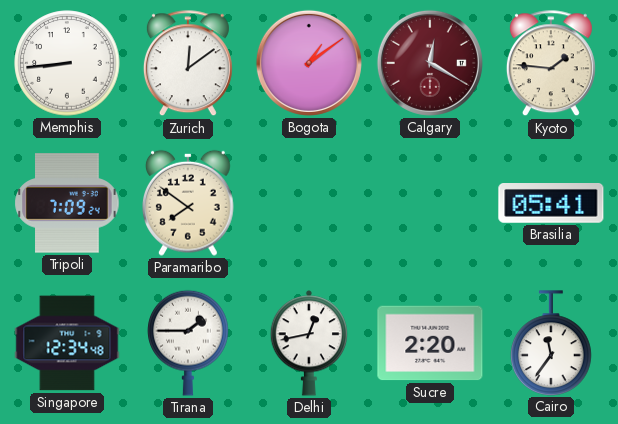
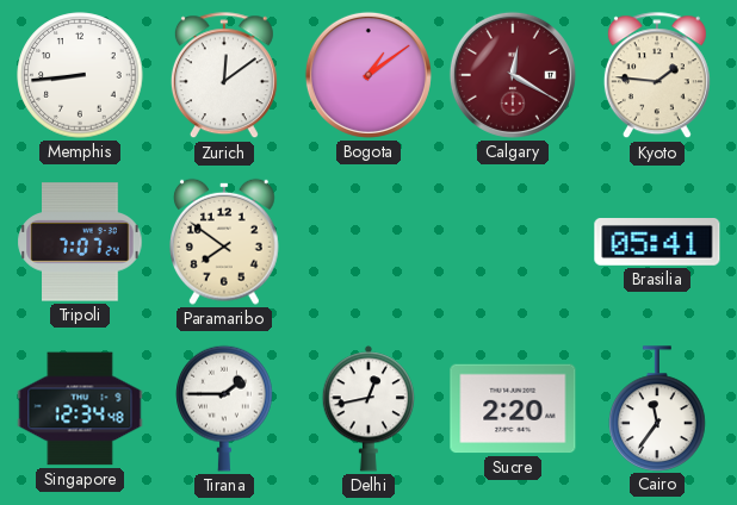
Tripoli: 7:09 -> 7:07
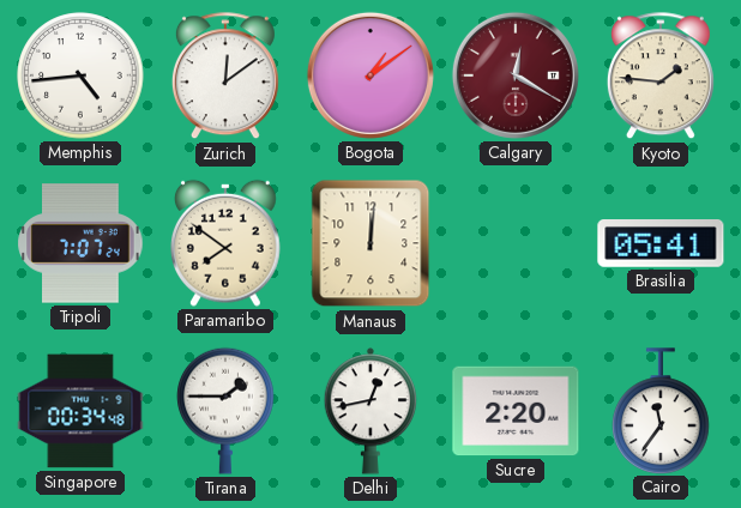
Memphis: 8:44 -> 4:44
Manaus: none -> 12:01
Singapore: 12:34 -> 00:34
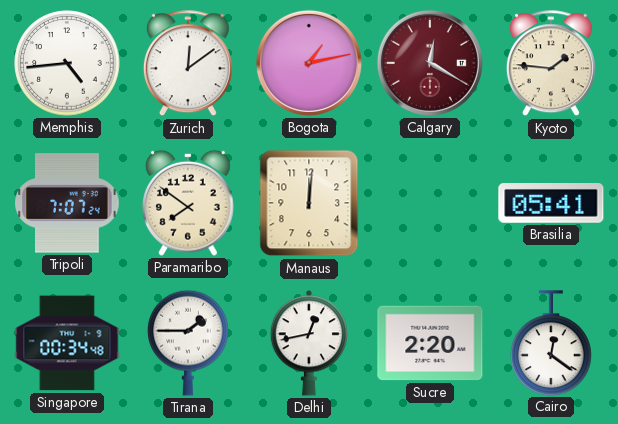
Bogota: 1:09 -> 1:13
Cairo: 11:36 -> 12:21
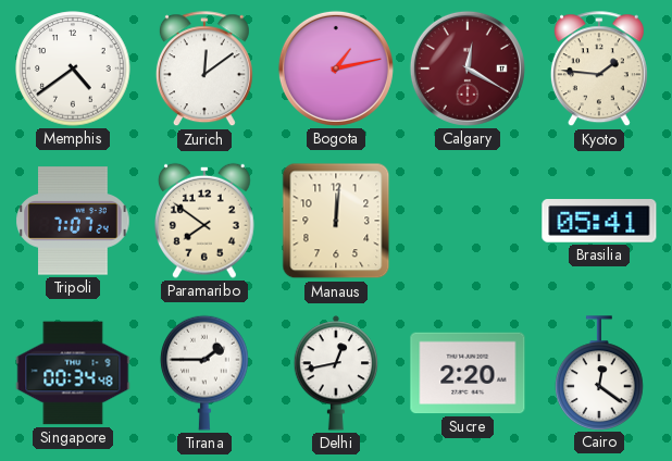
Memphis: 4:44 -> 4:39
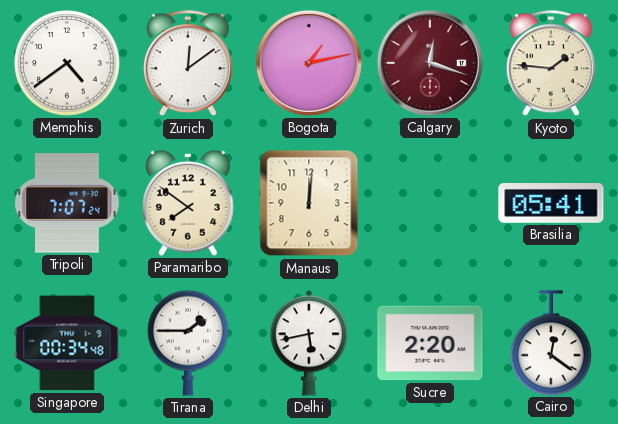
Calgary: 12:20 -> 12:18
Delhi: 12:43 -> 5:43
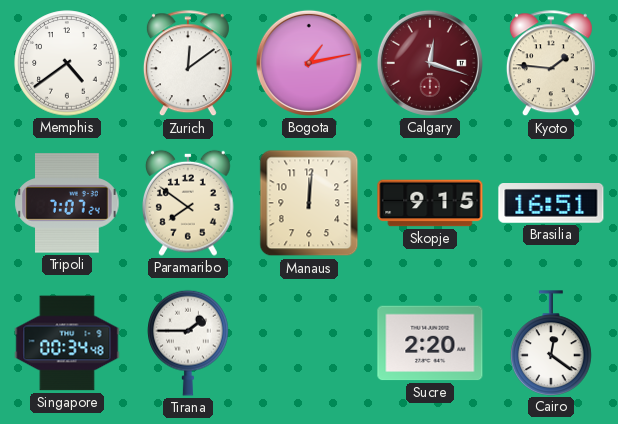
Skopje: none -> 9:15
Brasilia: 05:41 -> 16:51
Delhi: 5:43 -> none
